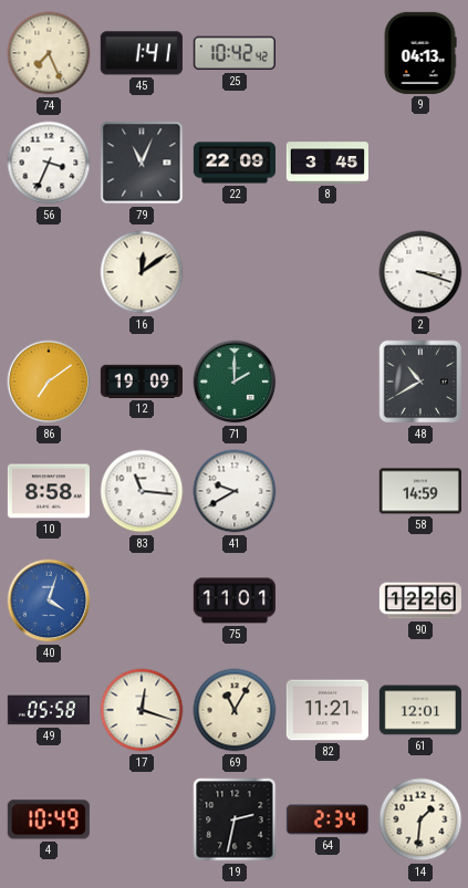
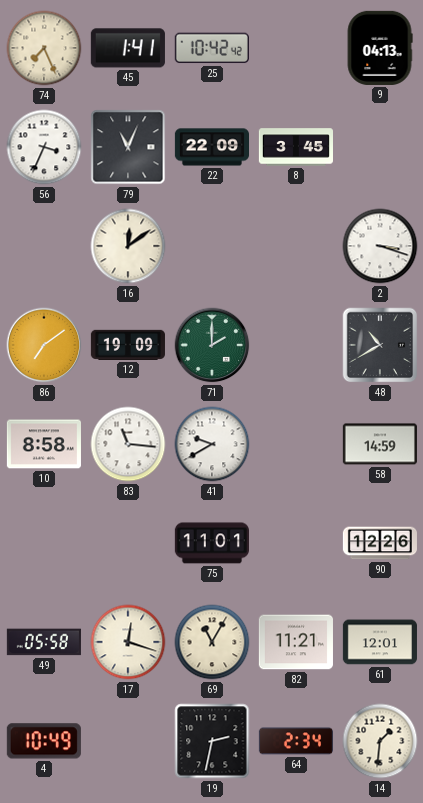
40: 4:03 -> none
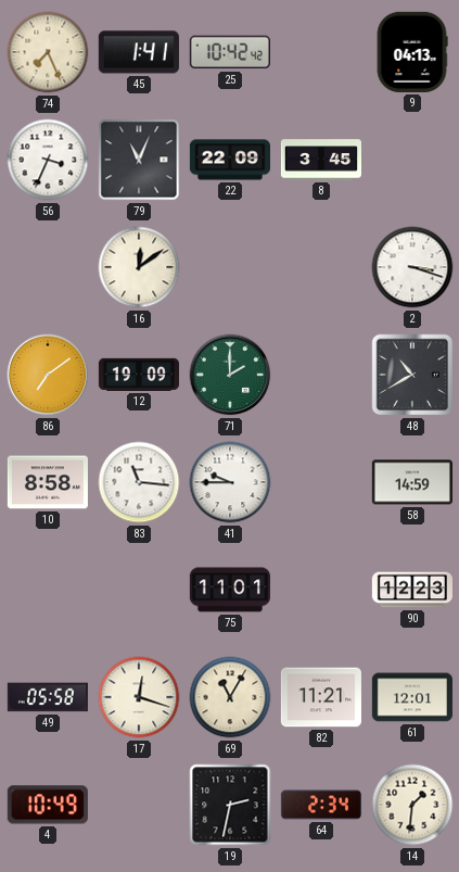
41: 9:40 -> 9:45
90: 12:26 -> 12:23
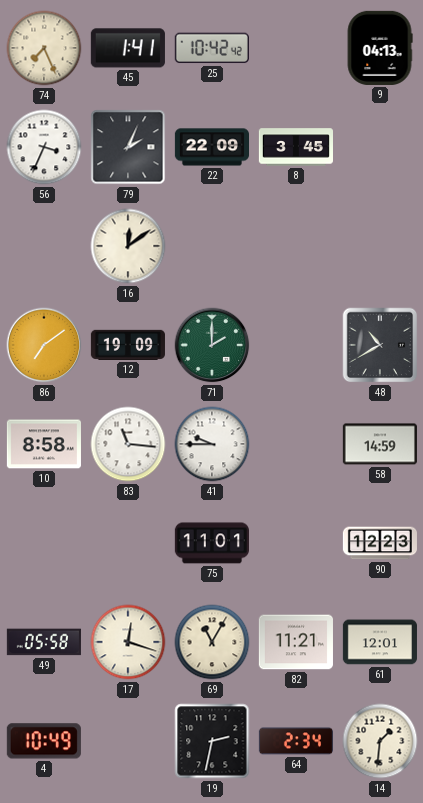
79: 11:04 -> 2:04
2: 3:18 -> none
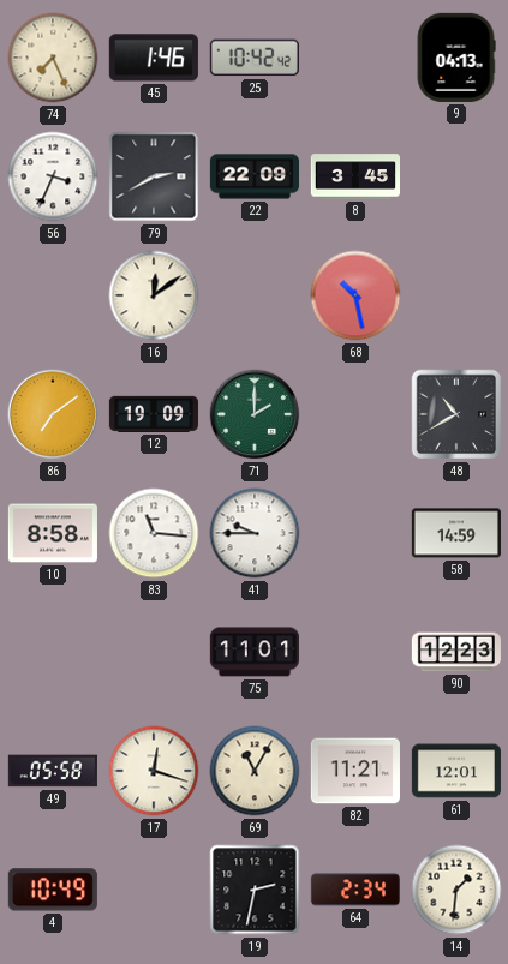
45: 1:41 -> 1:46
79: 2:04 -> 2:40
68: none -> 10:28
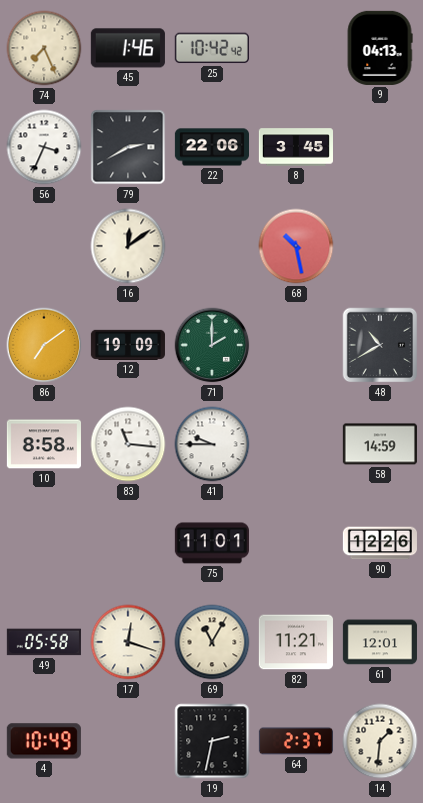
22: 22:09 -> 22:06
90: 12:23 -> 12:26
64: 2:34 -> 2:37
